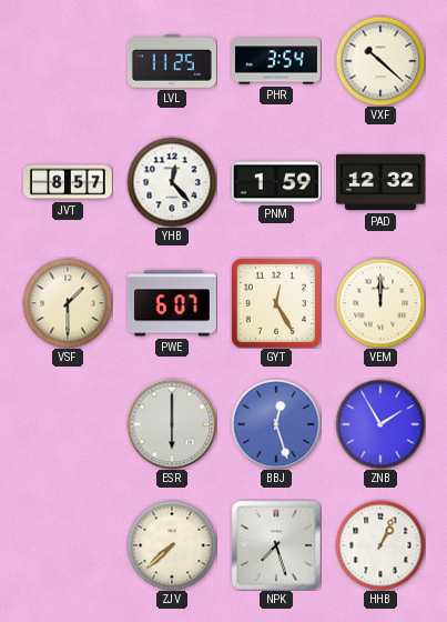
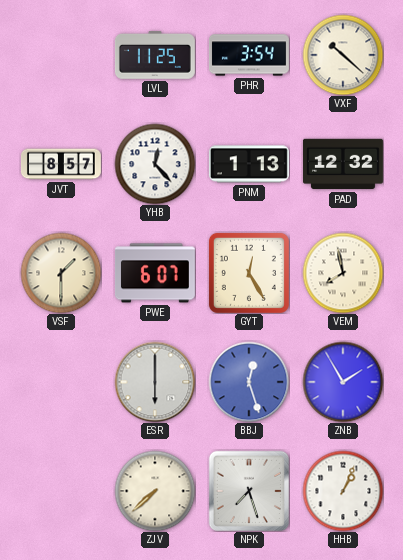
PNM: 1:59 -> 1:13
VEM: 12:00 -> 7:58
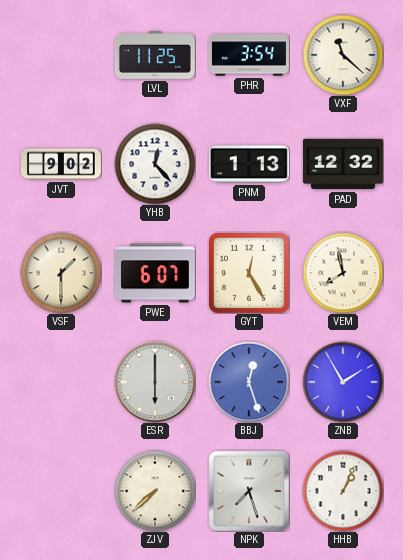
VXF: 10:22 -> 11:22
JVT: 8:57 -> 9:02
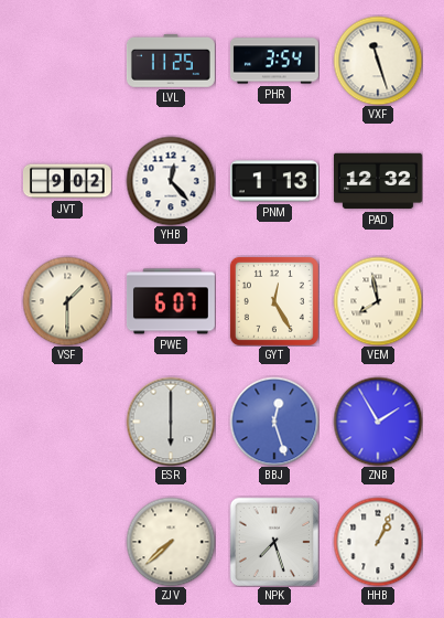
VXF: 11:22 -> 11:27
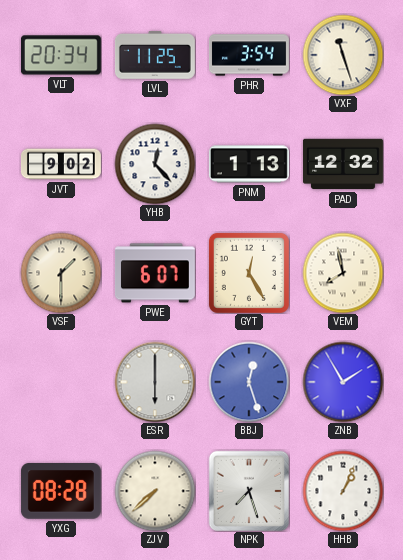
VLT: none -> 20:34
YXG: none -> 08:28
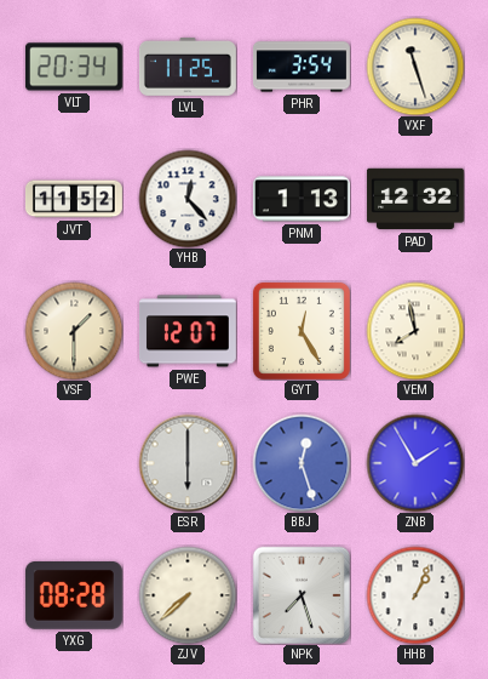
JVT: 9:02 -> 11:52
PWE: 6:07 -> 12:07
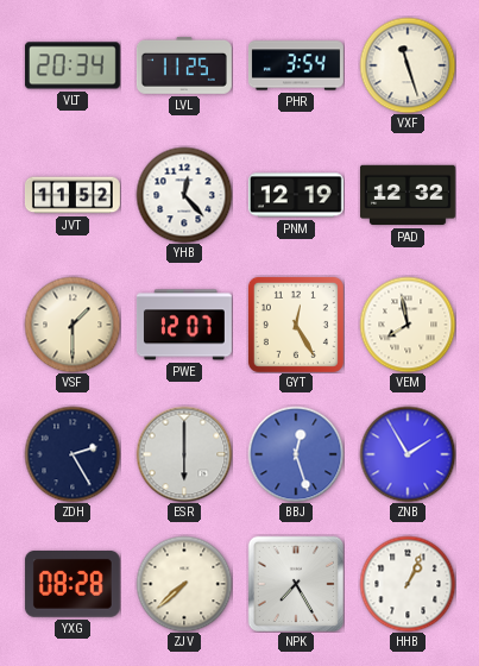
PNM: 1:13 -> 12:19
ZDH: none -> 2:25
NPK: 7:27 -> 7:25
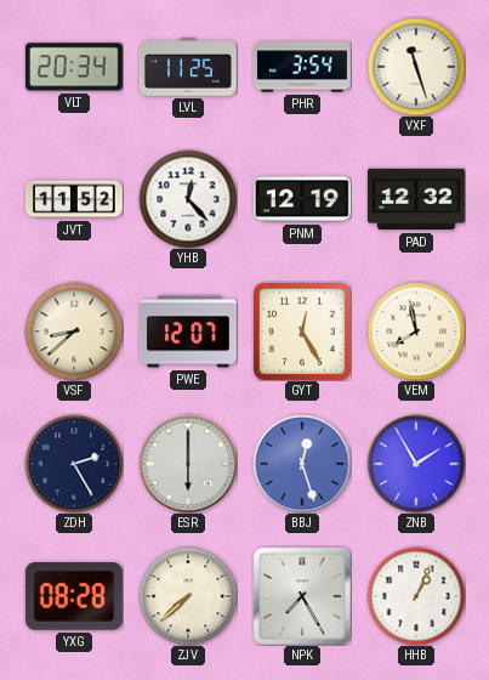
VSF: 1:30 -> 8:38
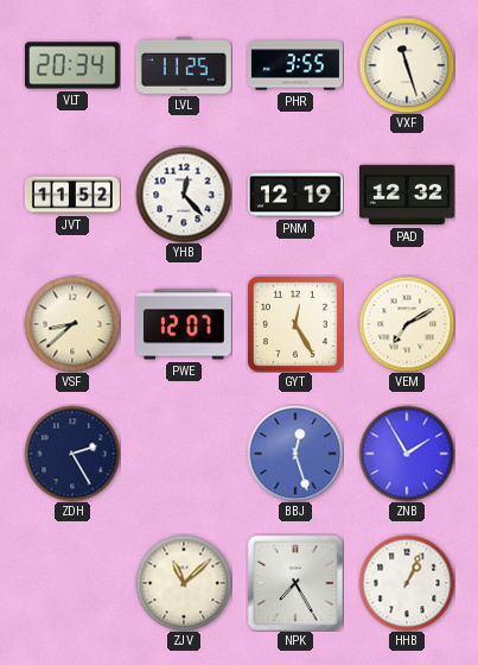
PHR: 3:54 -> 3:55
VEM: 7:58 -> 7:10
ESR: 6:00 -> none
YXG: 08:28 -> none
ZJV: 7:38 -> 11:08
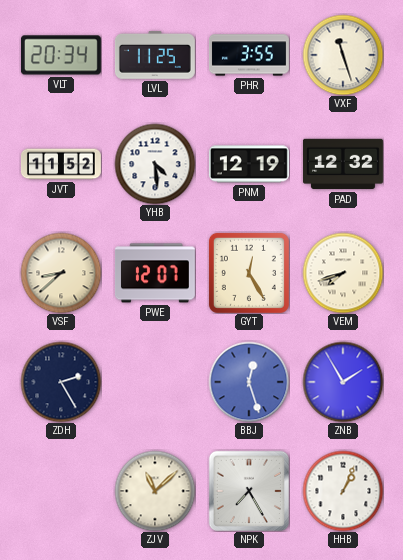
YHB: 12:23 -> 4:29
VEM: 7:10 -> 7:42
